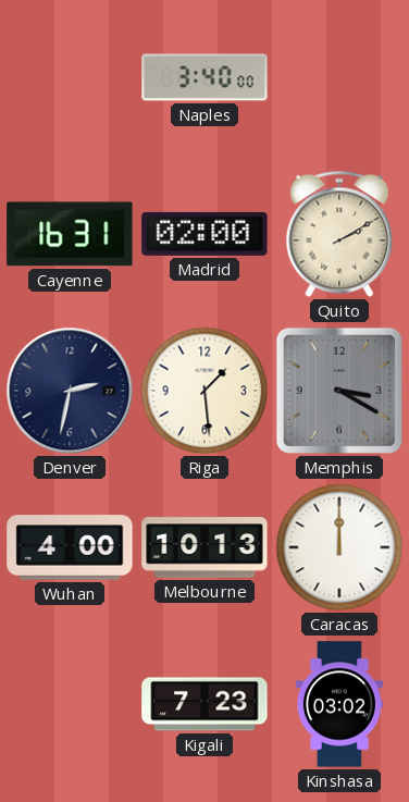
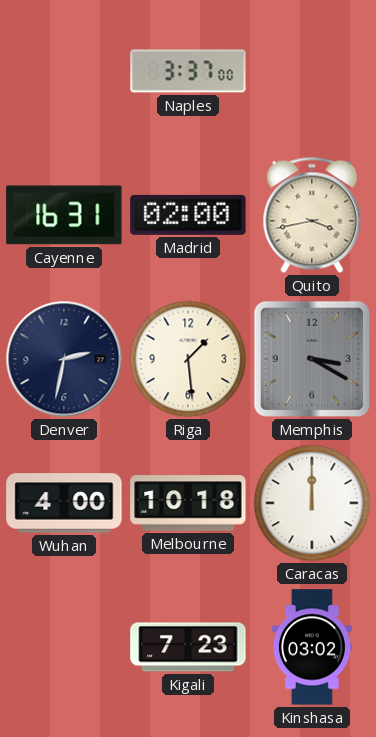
Naples: 3:40 -> 3:37
Quito: 2:10 -> 3:43
Melbourne: 10:13 -> 10:18
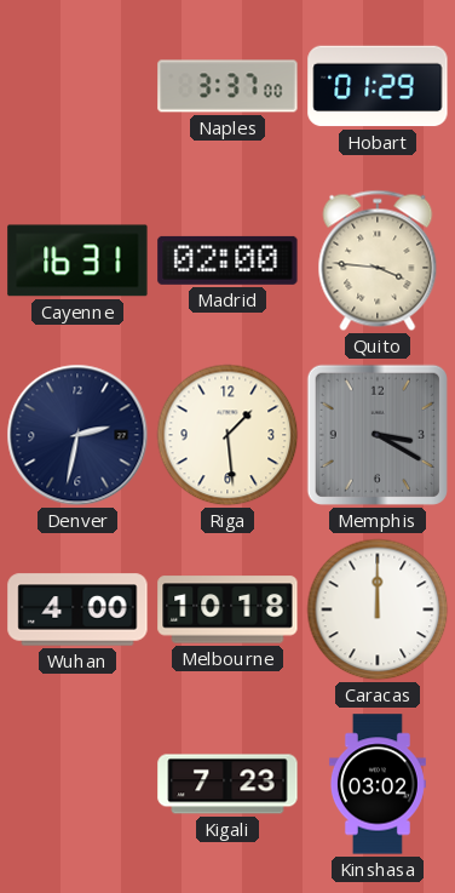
Hobart: none -> 01:29
Quito: 3:43 -> 3:46
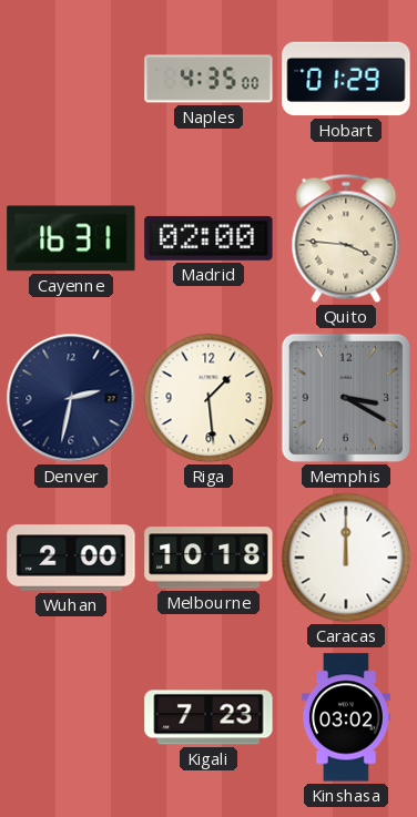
Naples: 3:37 -> 4:35
Wuhan: 4:00 -> 2:00
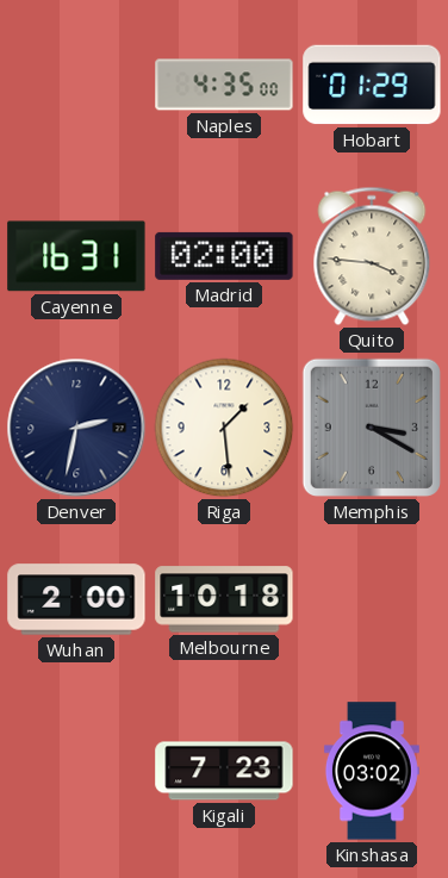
Caracas: 12:00 -> none
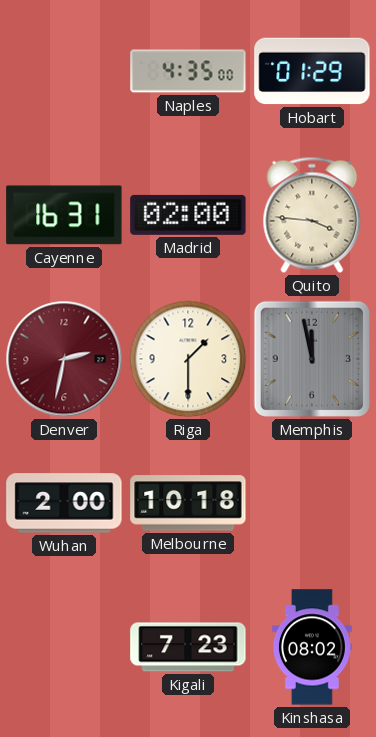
Denver dial: navy -> burgundy
Riga: 1:29 -> 1:30
Memphis: 3:20 -> 11:58
Kinshasa: 03:02 -> 08:02
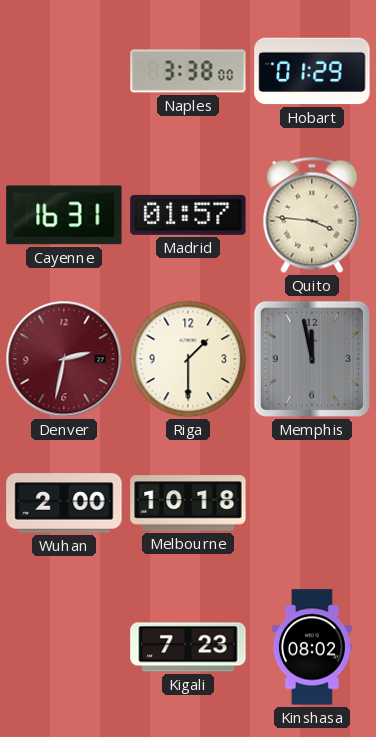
Naples: 4:35 -> 3:38
Madrid: 02:00 -> 01:57
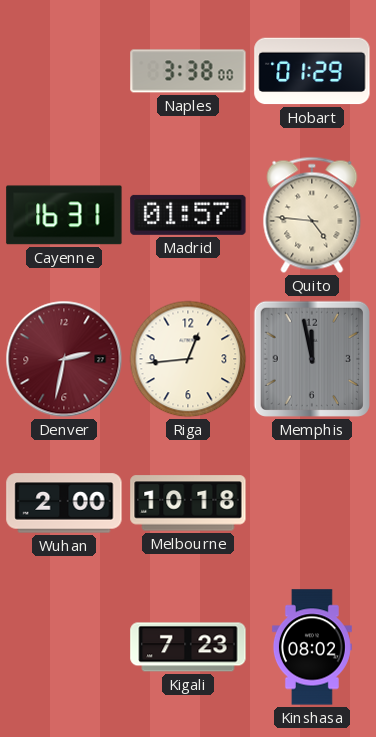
Quito: 3:46 -> 4:46
Riga: 1:30 -> 12:44
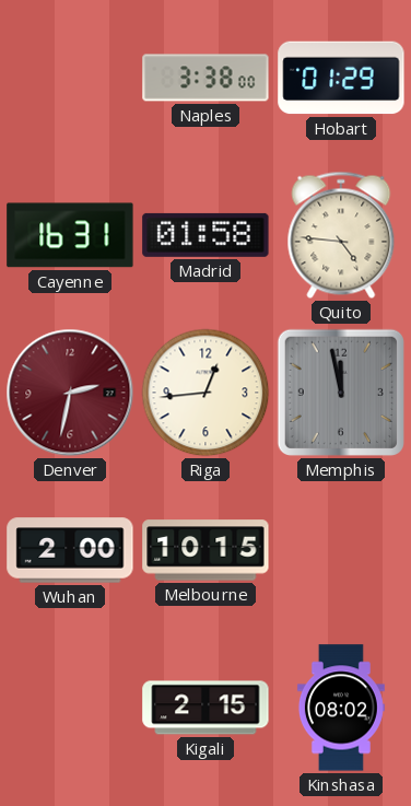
Madrid: 01:57 -> 01:58
Melbourne: 10:18 -> 10:15
Kigali: 7:23 -> 2:15
